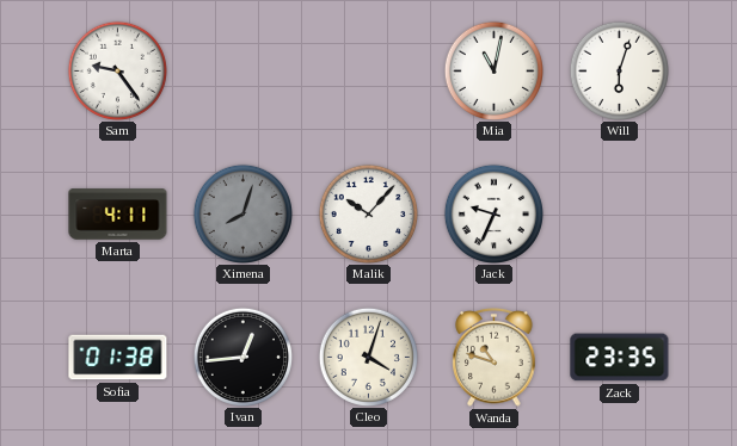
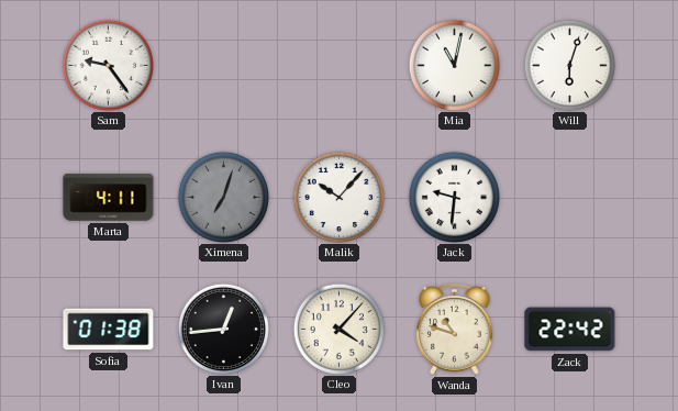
Ximena: 8:03 -> 7:03
Jack: 9:34 -> 9:31
Cleo: 4:03 -> 4:07
Zack: 23:35 -> 22:42
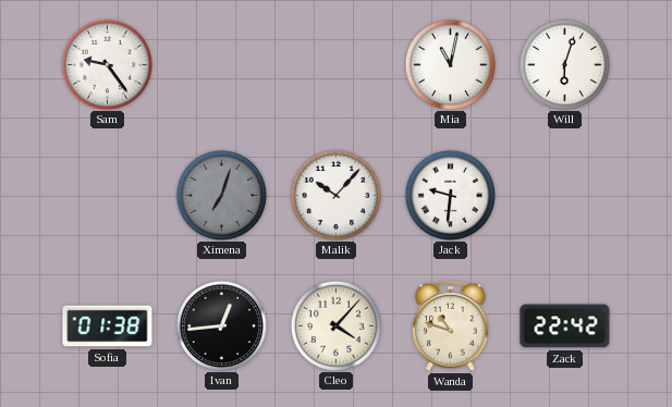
Marta: 4:11 -> none
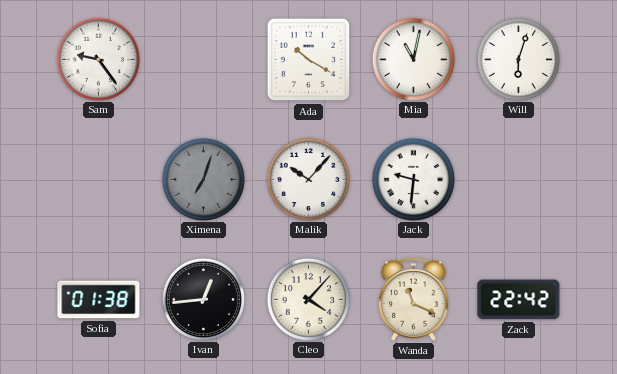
Ada: none -> 10:20
Wanda: 10:48 -> 11:19
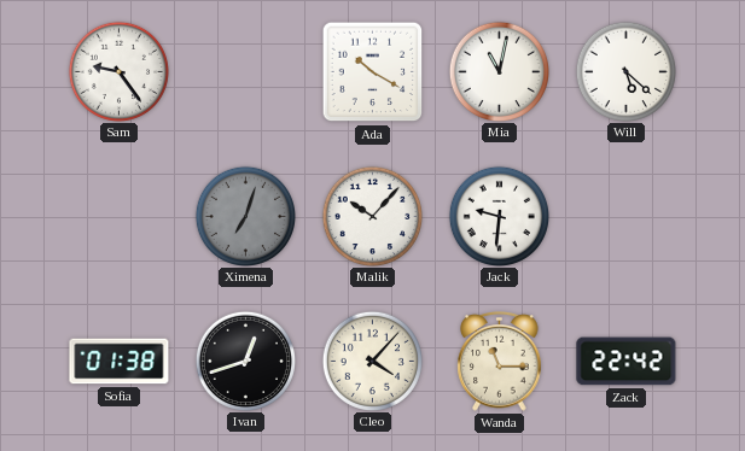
Will: 6:03 -> 5:22
Ivan: 12:44 -> 12:42
Wanda: 11:19 -> 11:15
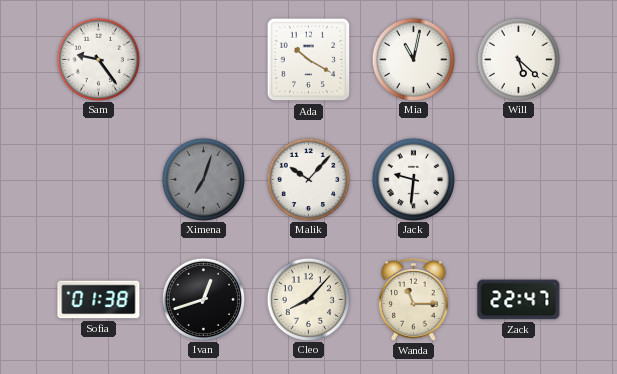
Cleo: 4:07 -> 8:07
Zack: 22:42 -> 22:47
